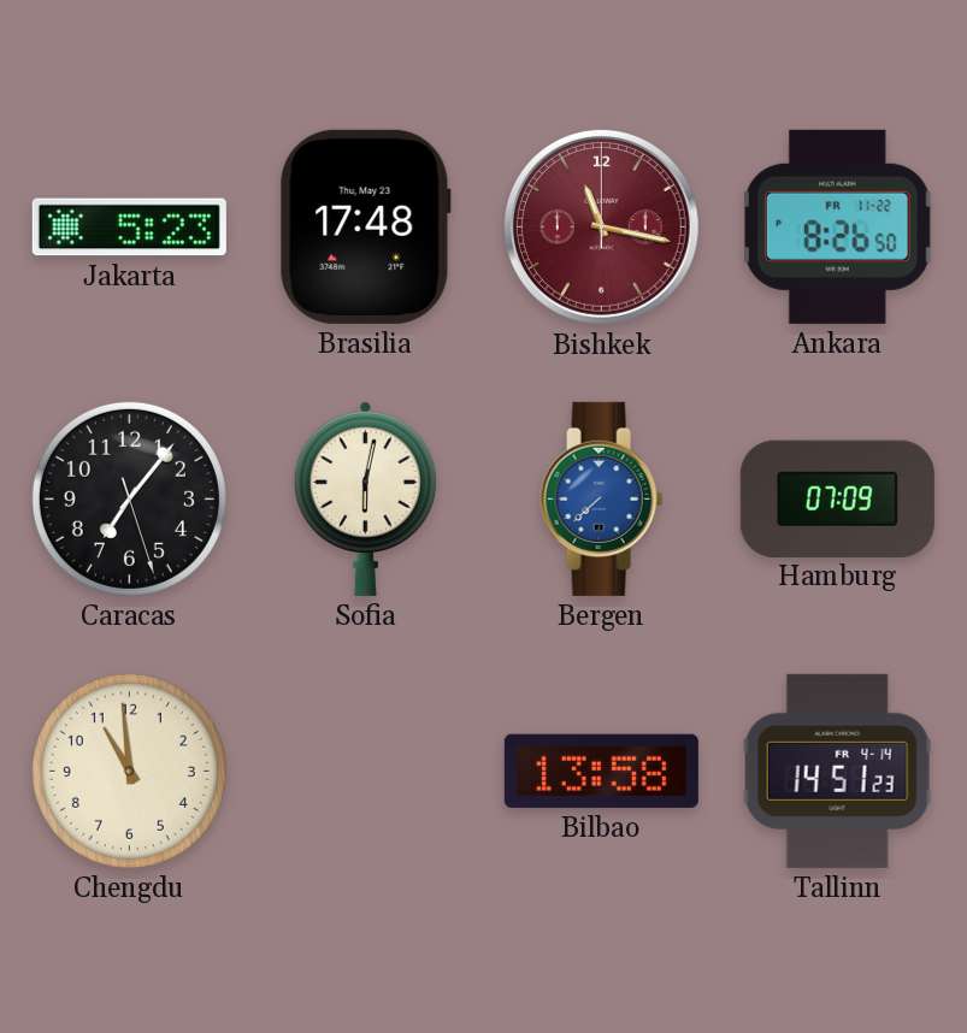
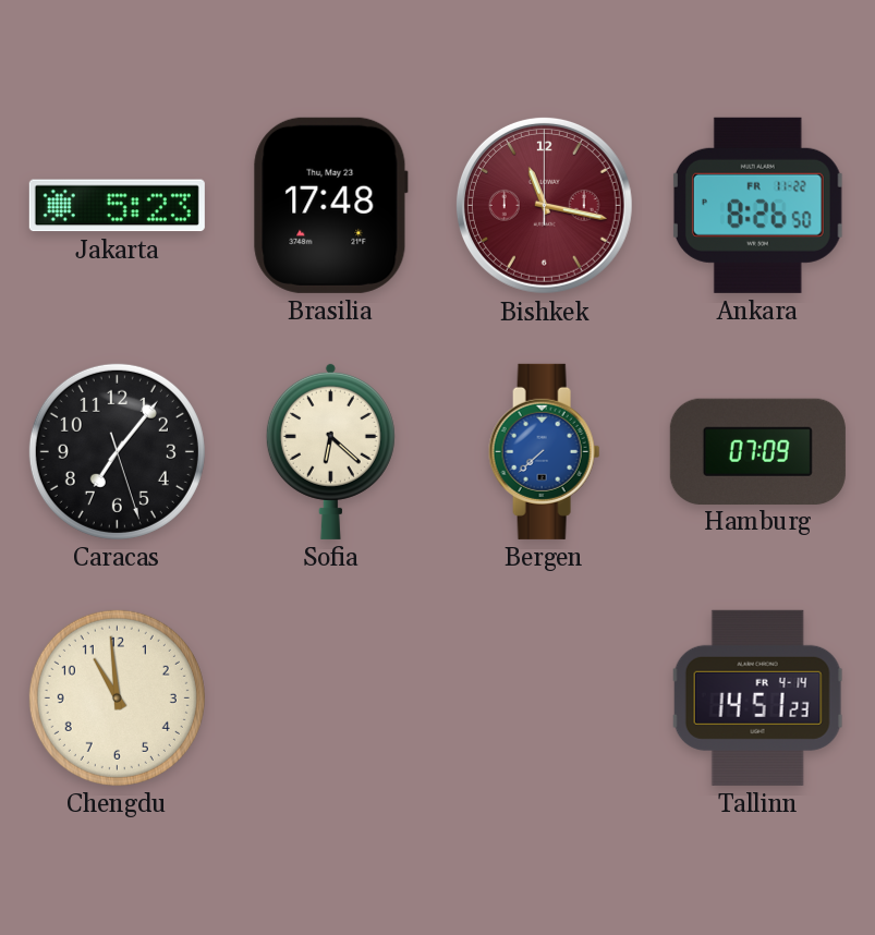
Sofia: 6:02 -> 6:22
Bilbao: 13:58 -> none
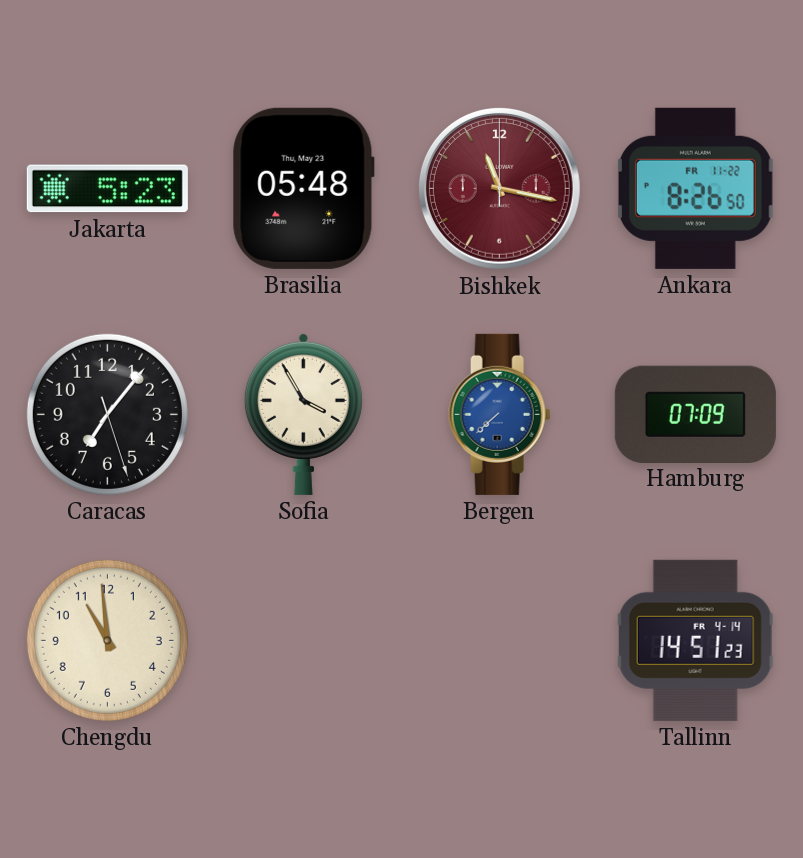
Brasilia: 17:48 -> 05:48
Sofia: 6:22 -> 3:55
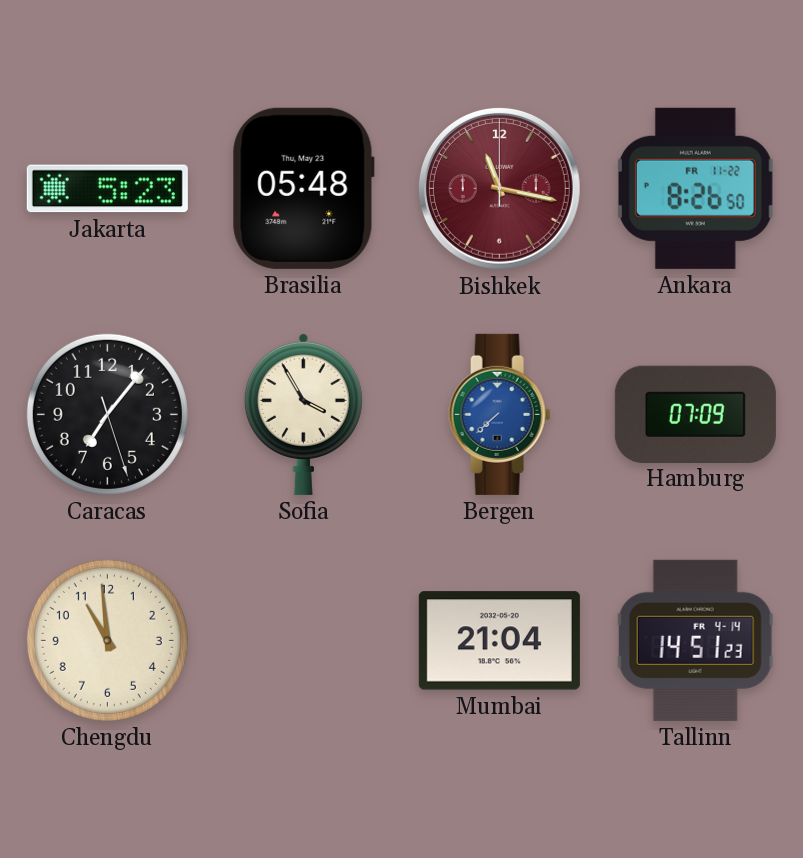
Mumbai: none -> 21:04
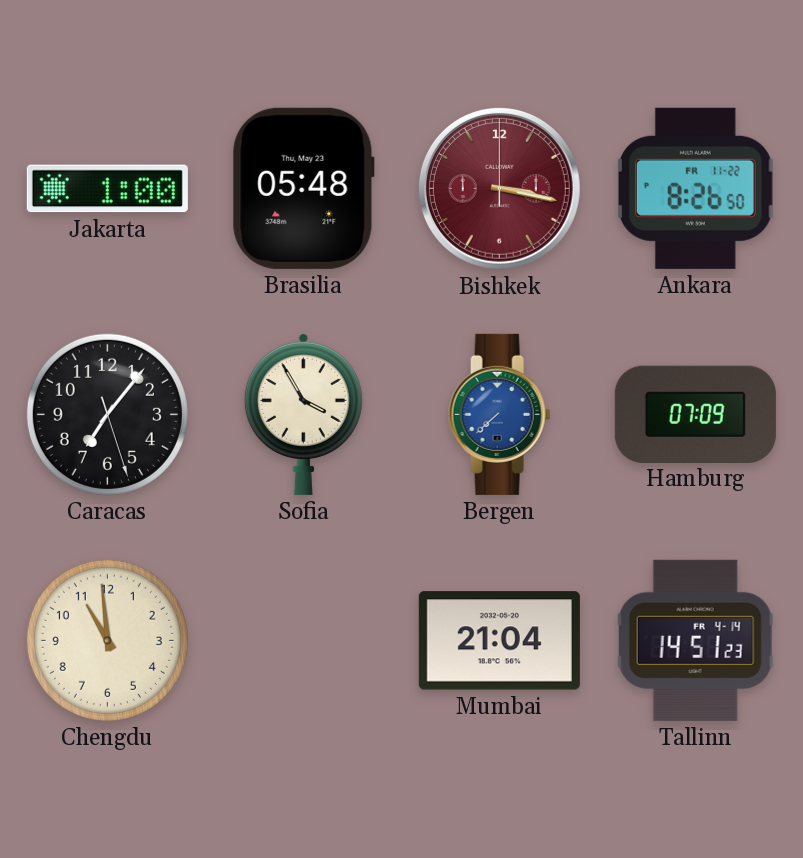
Jakarta: 5:23 -> 1:00
Bishkek: 11:17 -> 3:17
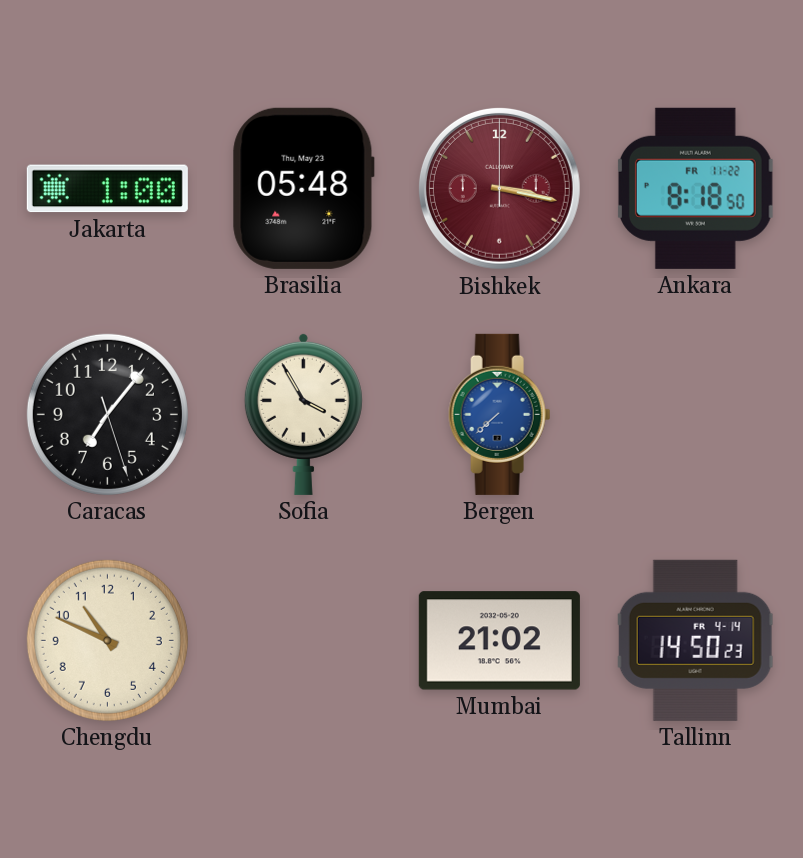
Ankara: 8:26 -> 8:18
Hamburg: 07:09 -> none
Chengdu: 10:59 -> 10:49
Mumbai: 21:04 -> 21:02
Tallinn: 14:51 -> 14:50
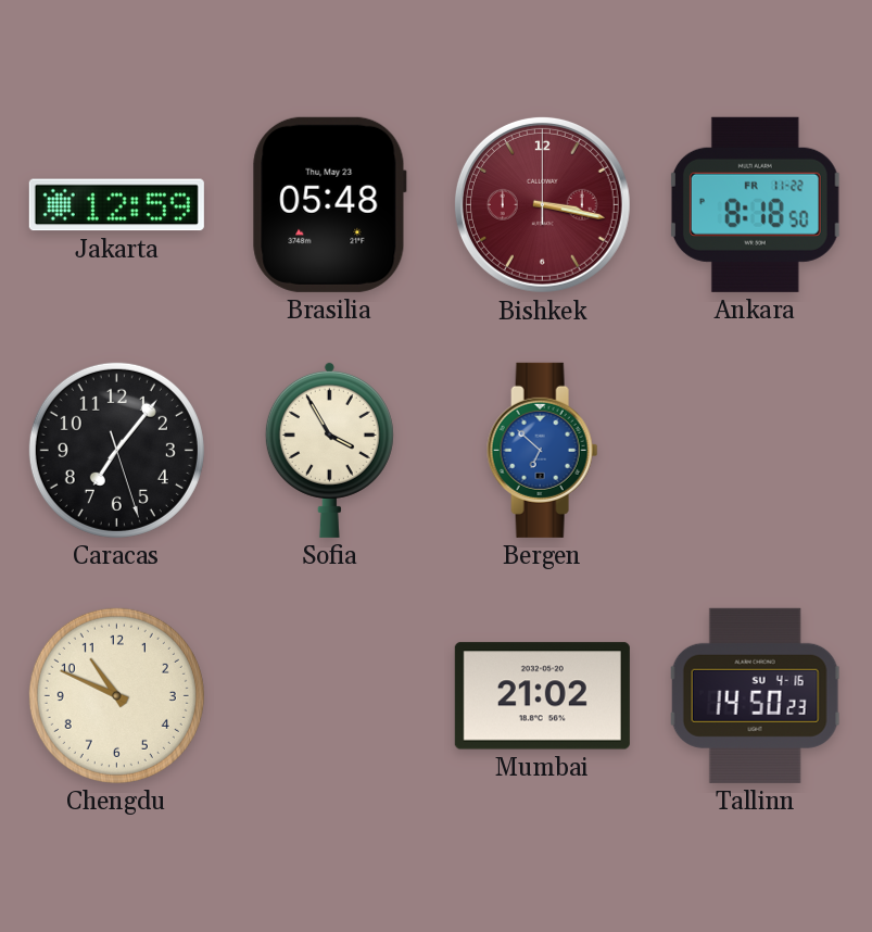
Jakarta: 1:00 -> 12:59
Bergen: 7:38 -> 6:52
Tallinn date: FR 4-14 -> SU 4-16
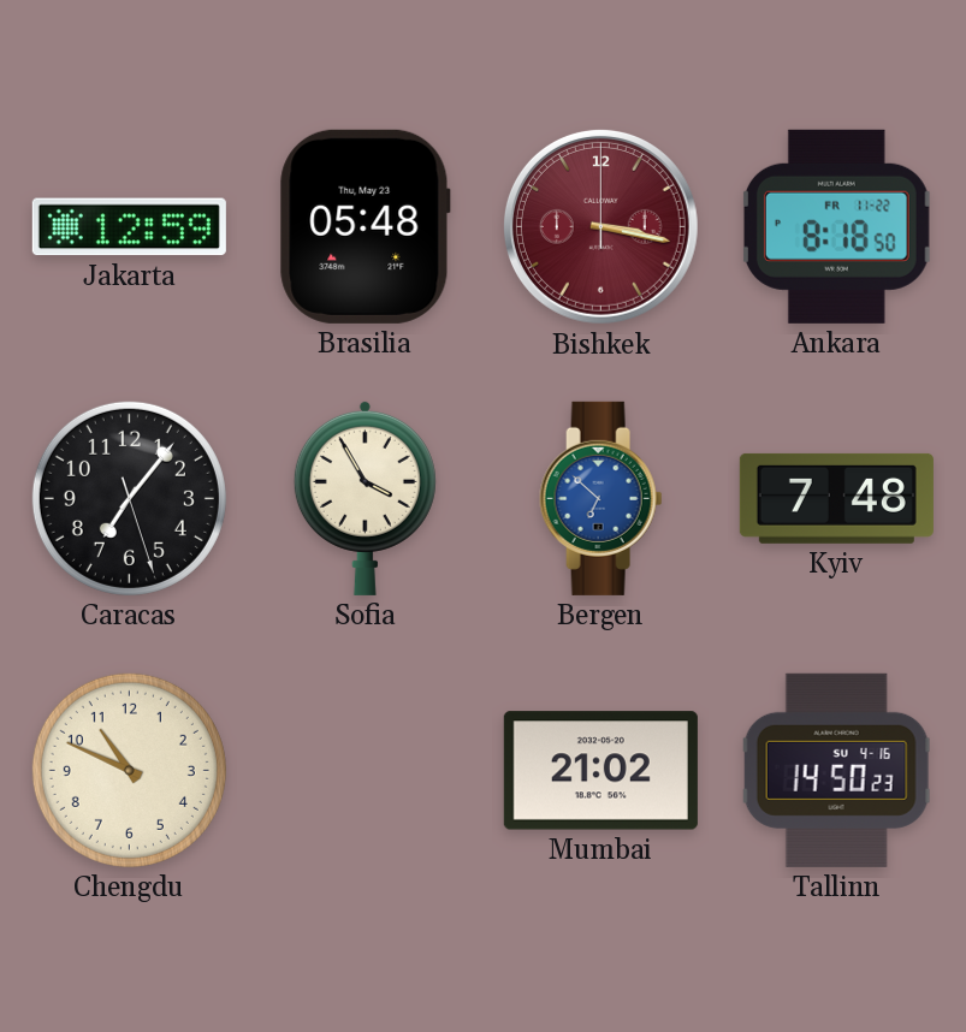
Kyiv: none -> 7:48
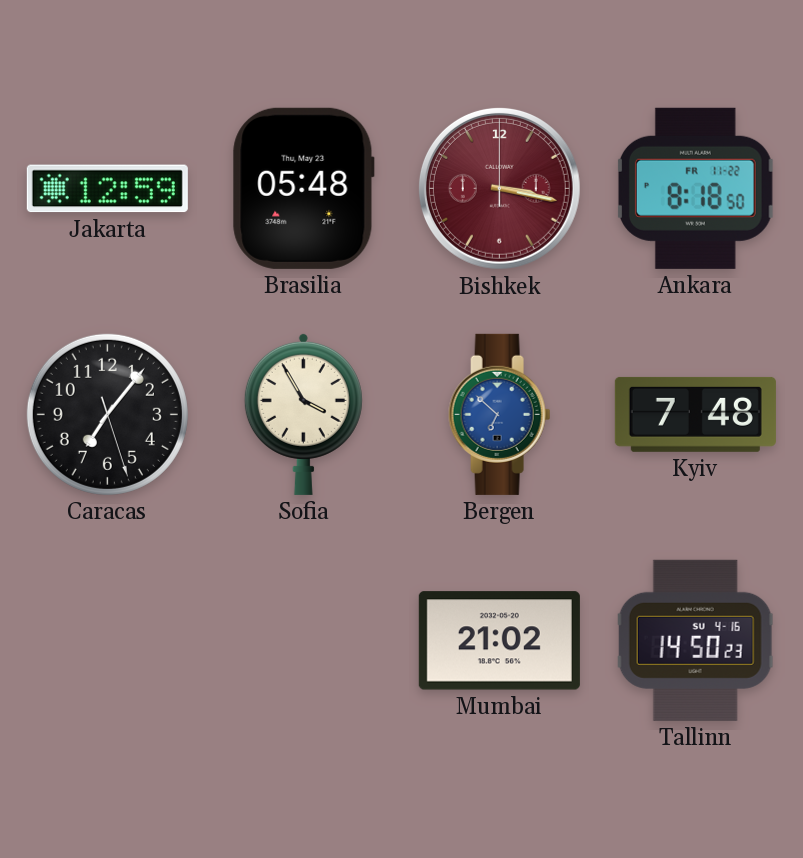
Chengdu: 10:49 -> none
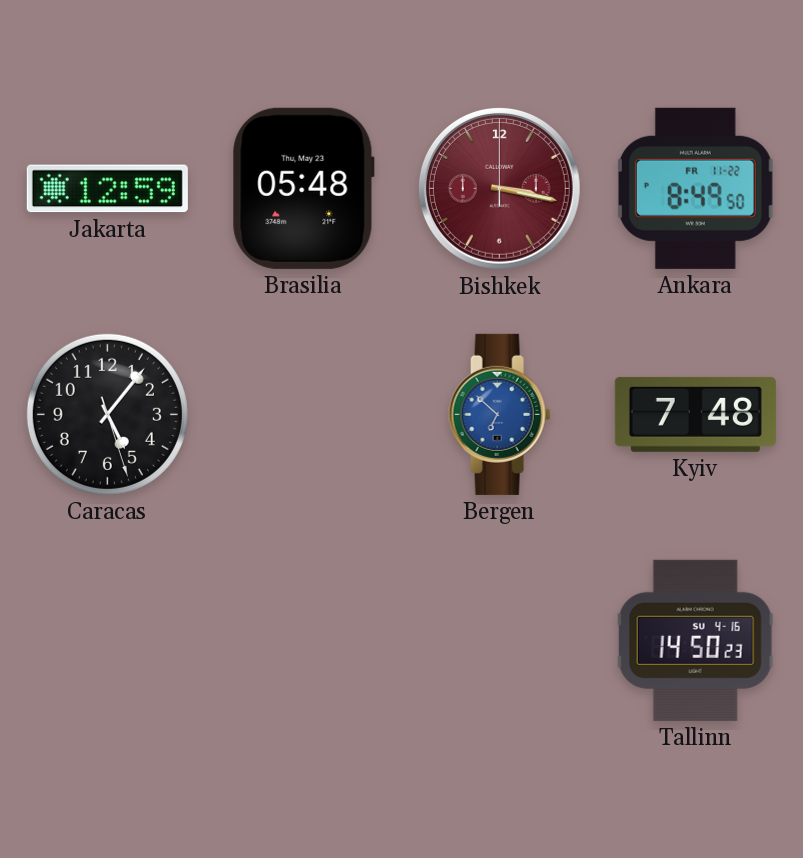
Ankara: 8:18 -> 8:49
Caracas: 7:06 -> 5:06
Sofia: 3:55 -> none
Mumbai: 21:02 -> none
